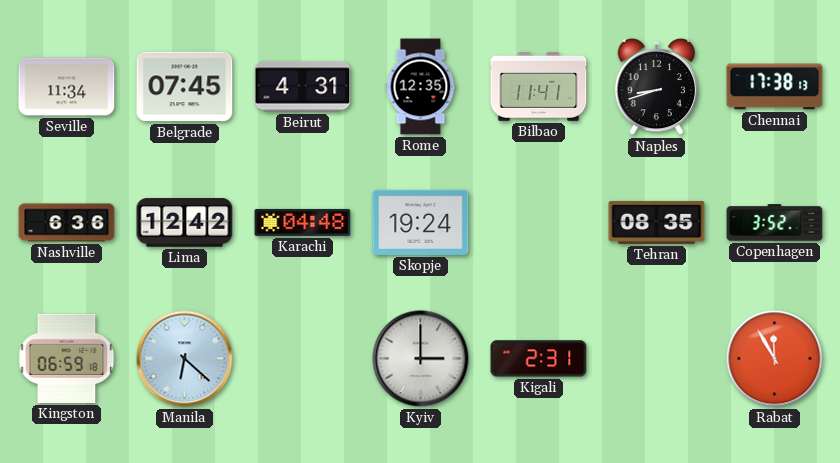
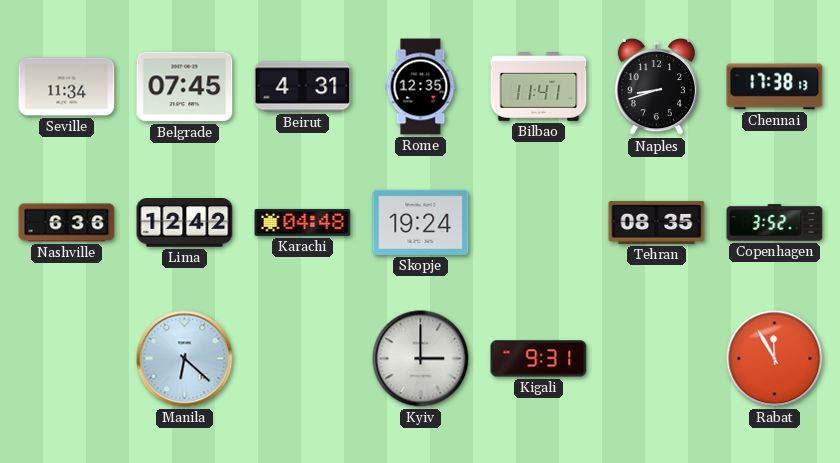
Kingston: 06:59 -> none
Kigali: 2:31 -> 9:31
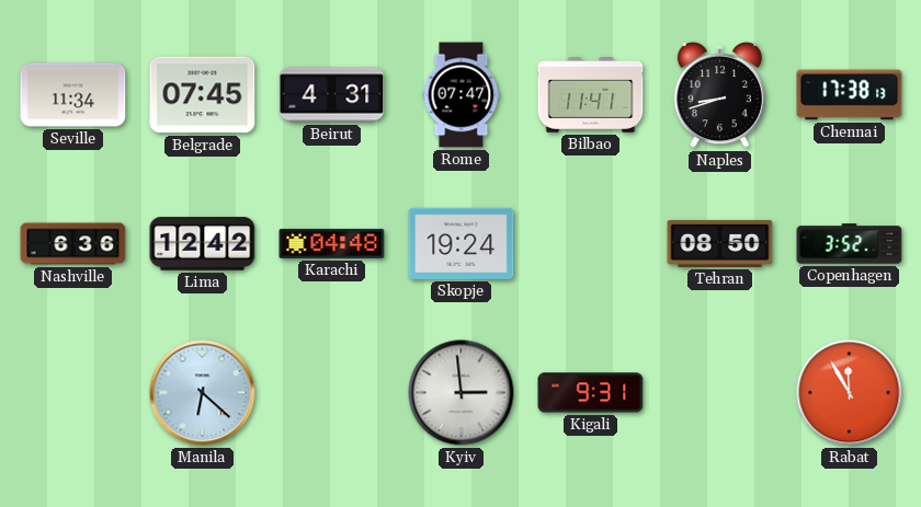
Rome: 12:35 -> 07:47
Tehran: 08:35 -> 08:50
Kyiv: 3:00 -> 2:59
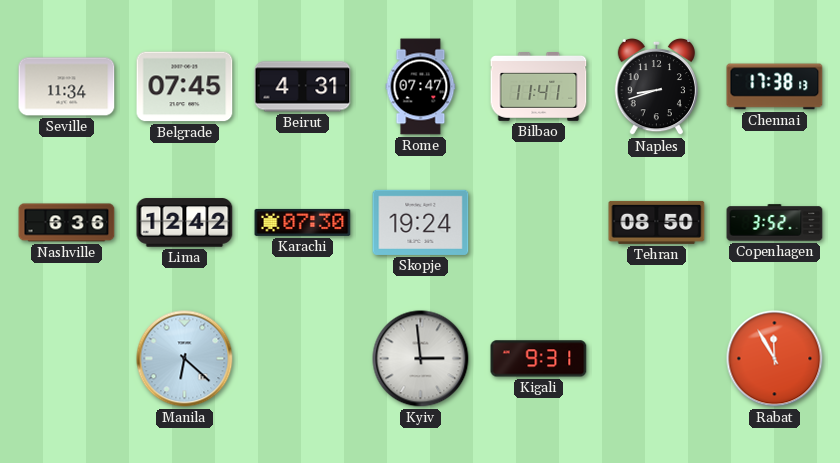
Karachi: 04:48 -> 07:30
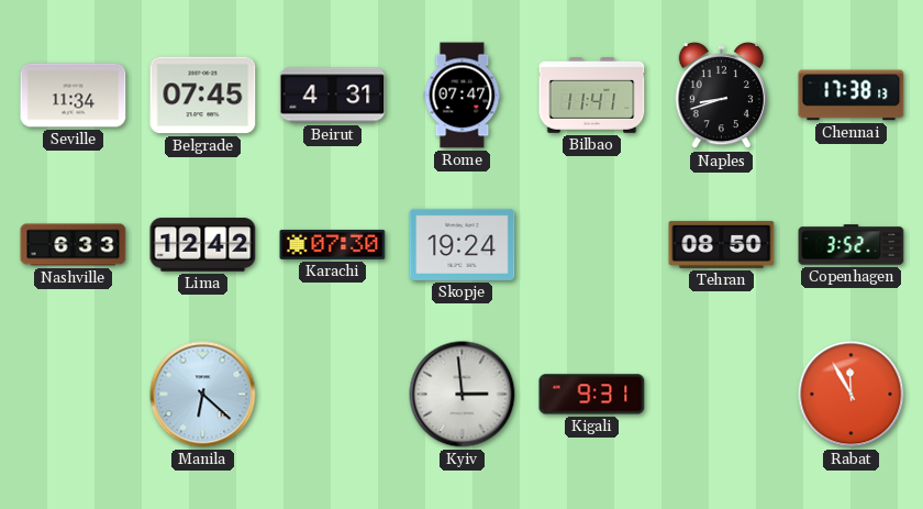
Nashville: 6:36 -> 6:33
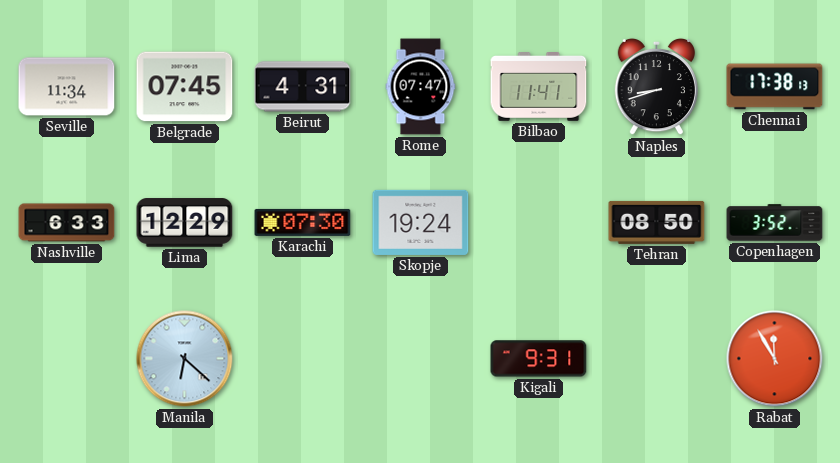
Lima: 12:42 -> 12:29
Kyiv: 2:59 -> none
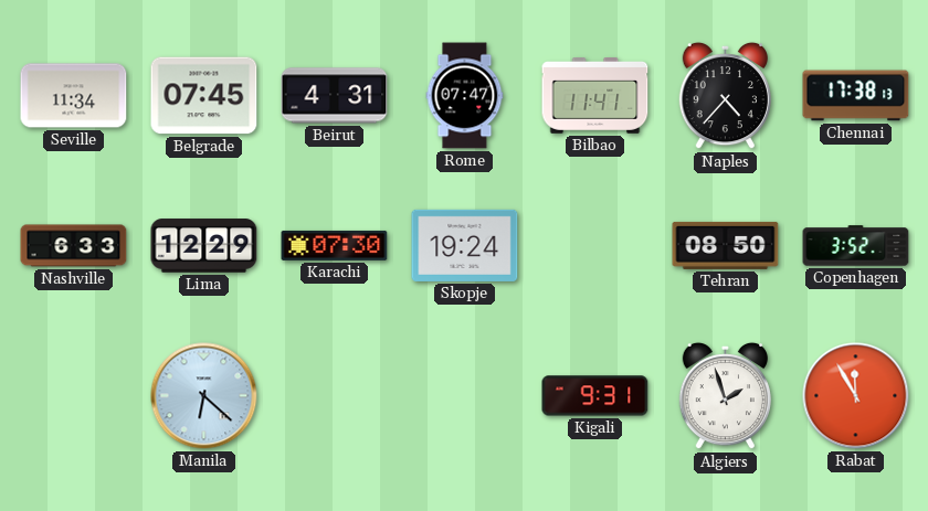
Naples: 8:42 -> 4:37
Algiers: none -> 1:57
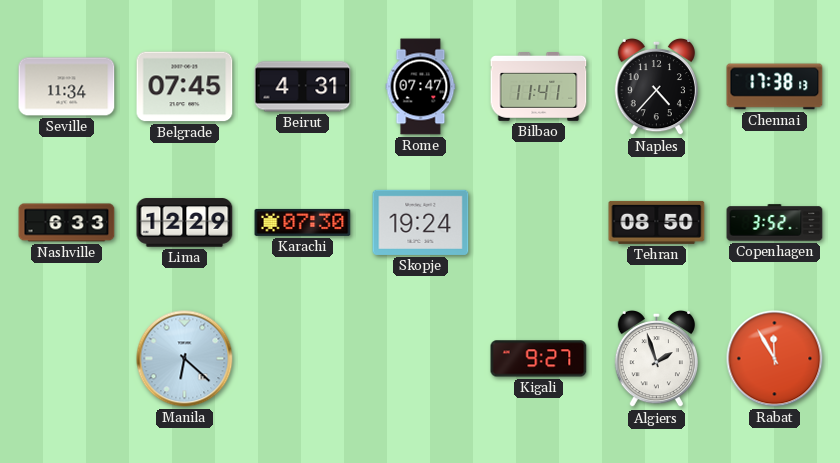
Kigali: 9:31 -> 9:27
